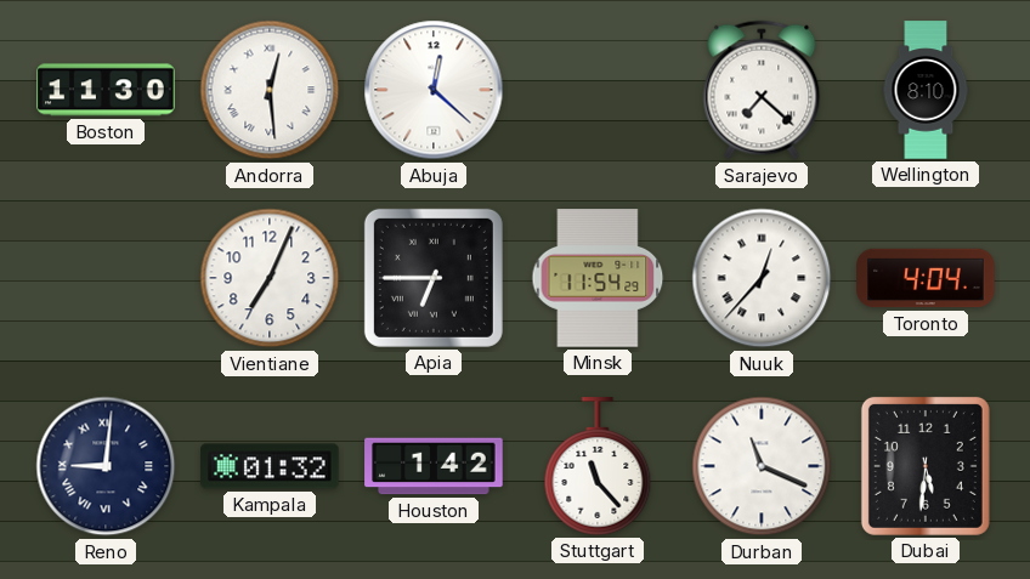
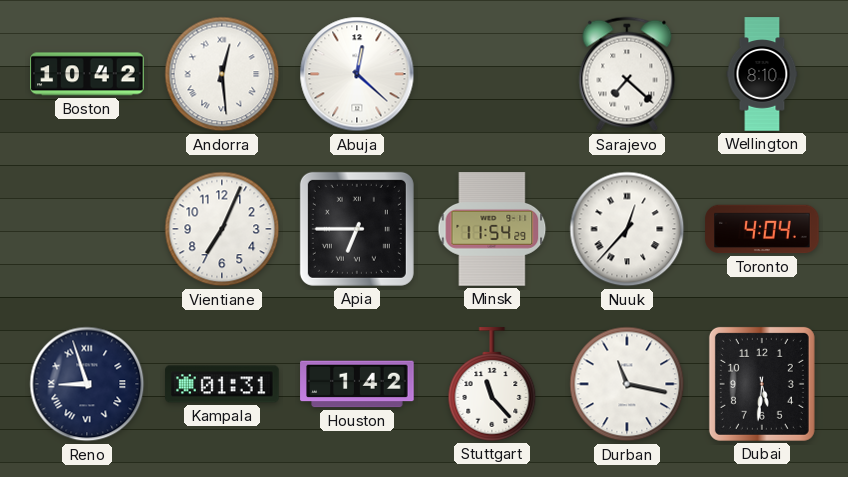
Boston: 11:30 -> 10:42
Reno: 9:01 -> 8:57
Kampala: 01:32 -> 01:31
Durban: 11:19 -> 11:17
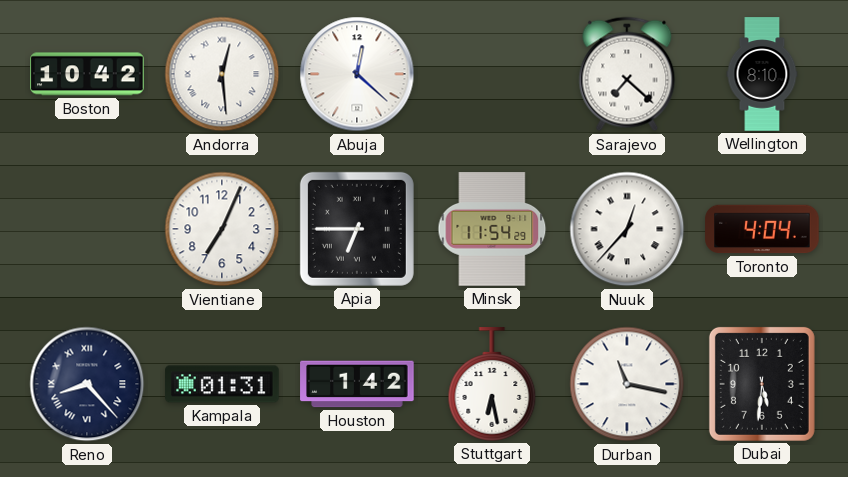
Reno: 8:57 -> 8:23
Stuttgart: 11:23 -> 6:28
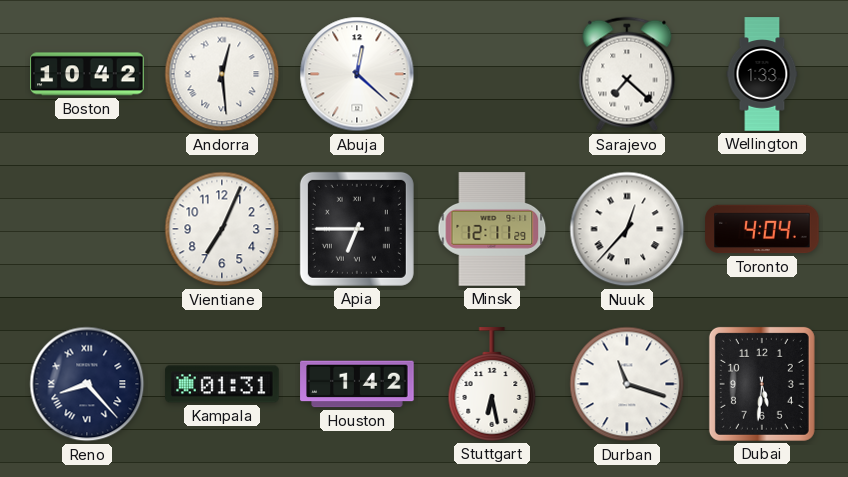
Wellington: 8:10 -> 1:33
Minsk: 11:54 -> 12:11
Durban: 11:17 -> 11:18
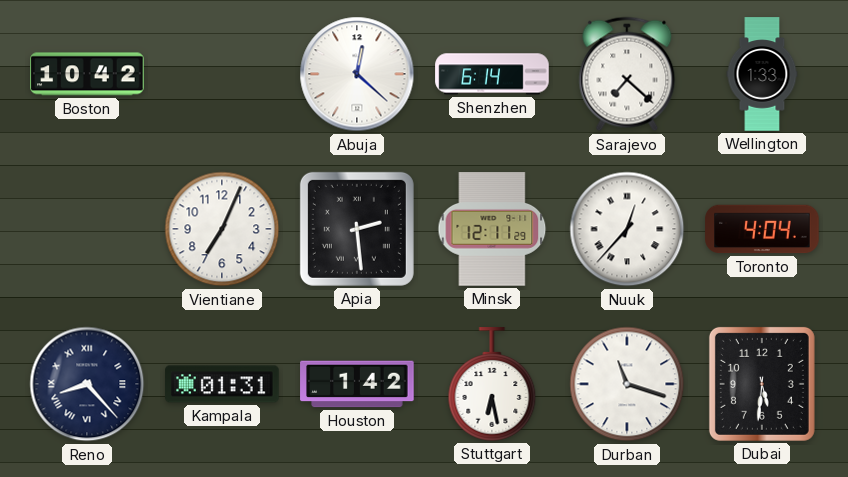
Andorra: 12:29 -> none
Shenzhen: none -> 6:14
Apia: 6:45 -> 2:29
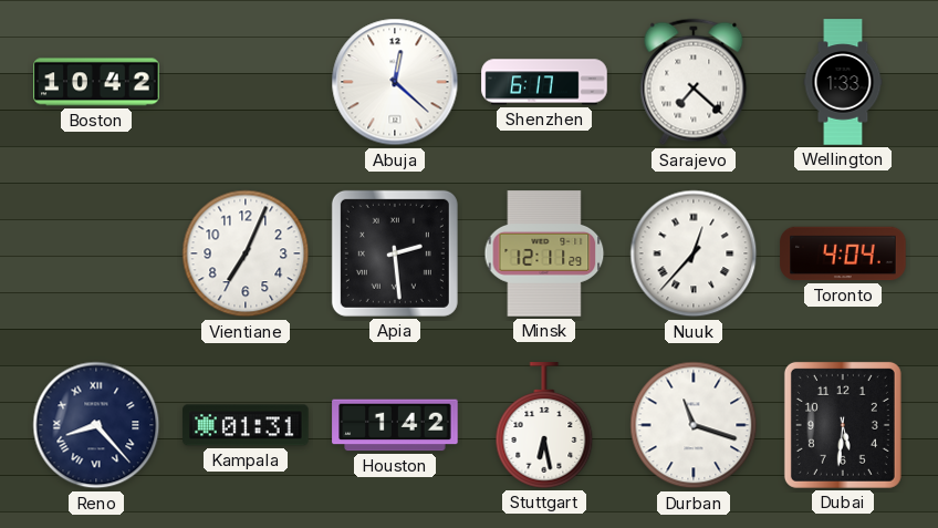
Shenzhen: 6:14 -> 6:17
